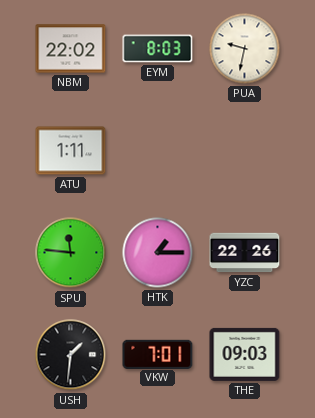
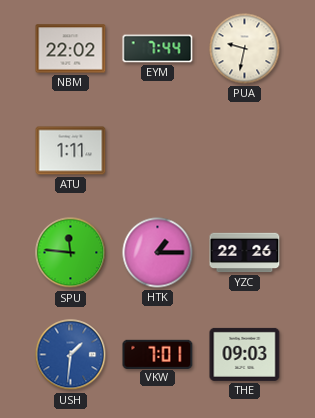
EYM: 8:03 -> 7:44
USH dial: black -> blue
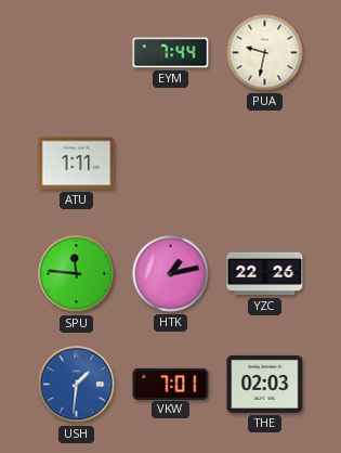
NBM: 22:02 -> none
HTK: 1:15 -> 1:13
THE: 09:03 -> 02:03
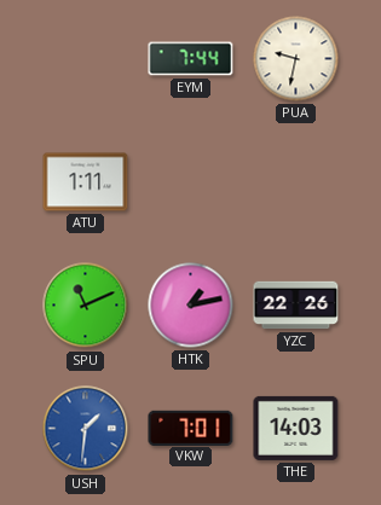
SPU: 11:46 -> 11:11
THE: 02:03 -> 14:03
